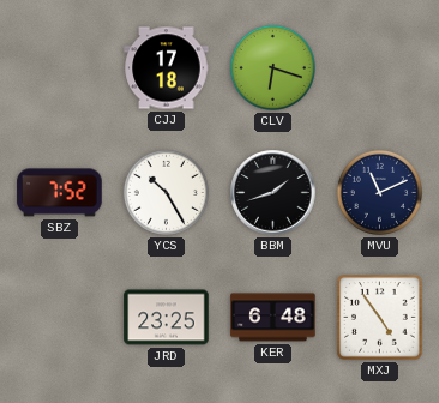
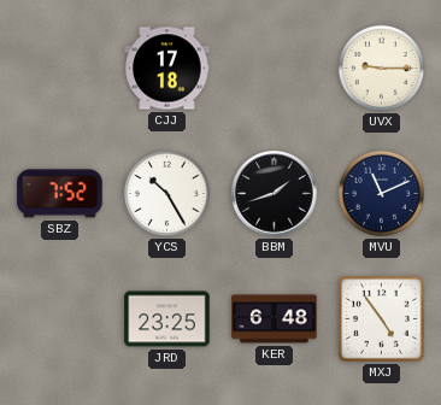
CLV: 6:18 -> none
UVX: none -> 9:15
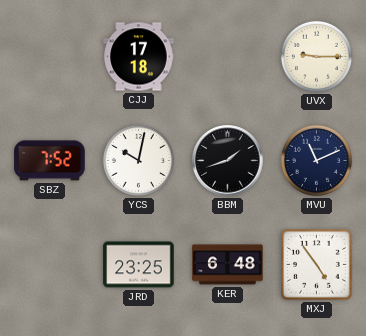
YCS: 10:25 -> 10:02
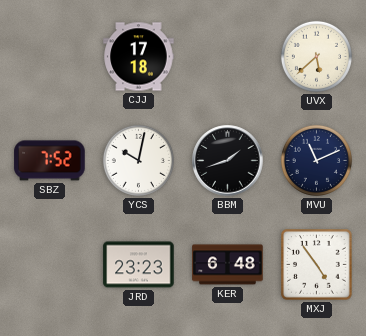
UVX: 9:15 -> 5:38
JRD: 23:25 -> 23:23
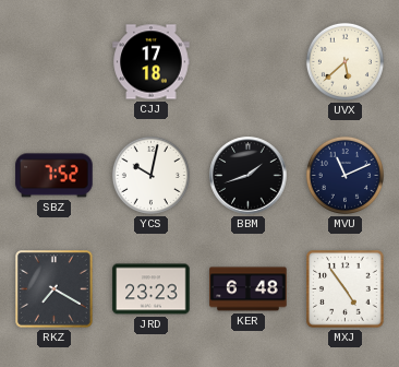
RKZ: none -> 7:20
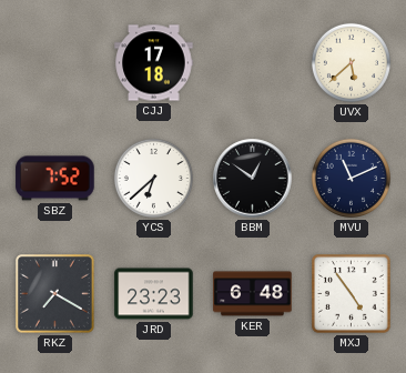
YCS: 10:02 -> 6:38
BBM: 1:42 -> 12:51
